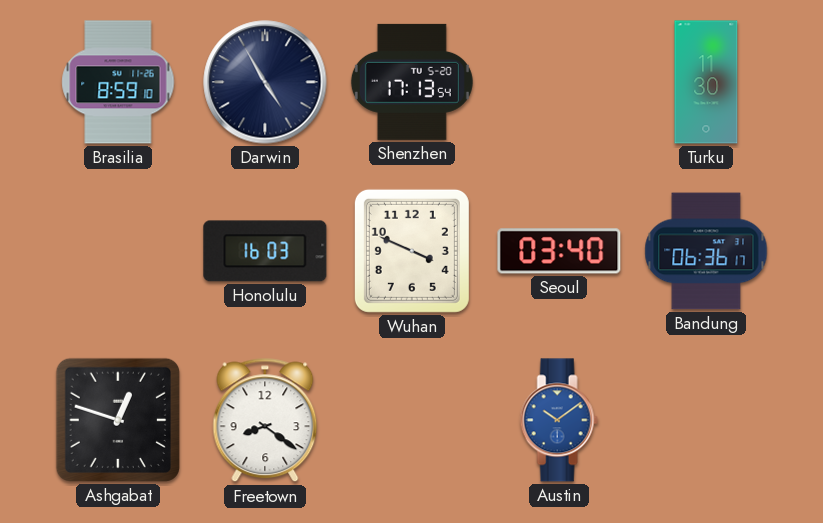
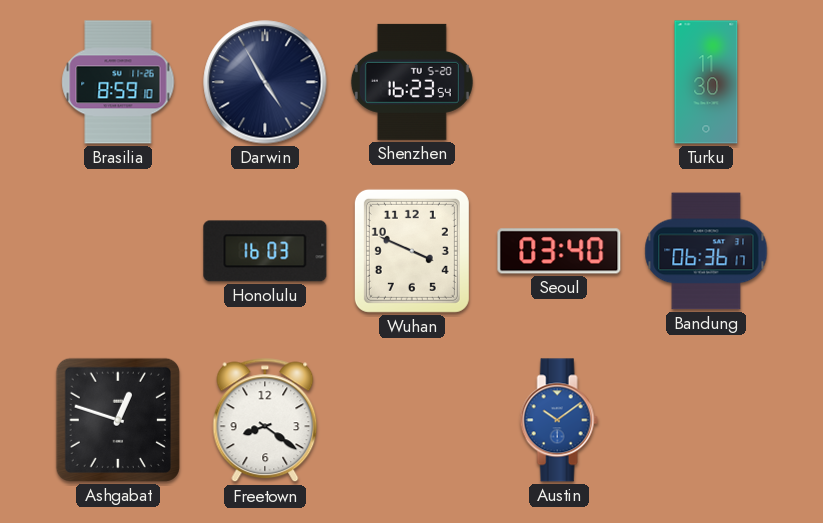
Shenzhen: 17:13 -> 16:23
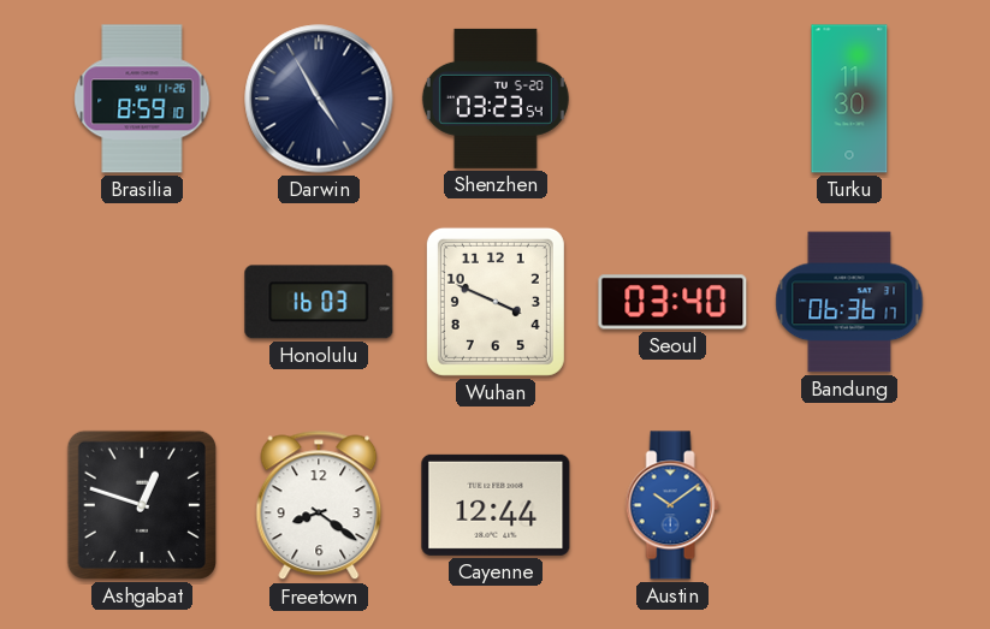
Shenzhen: 16:23 -> 03:23
Cayenne: none -> 12:44
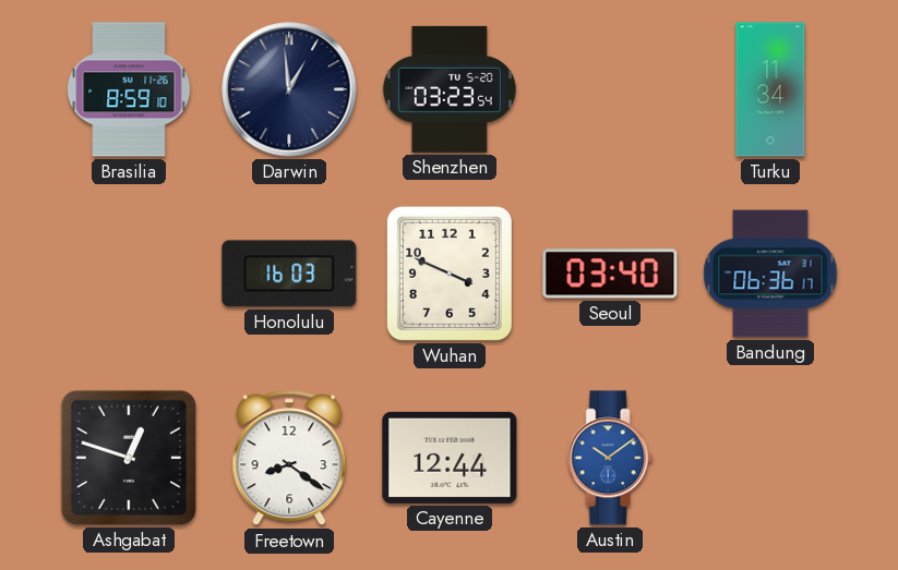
Darwin: 4:55 -> 12:59
Turku: 11:30 -> 11:34
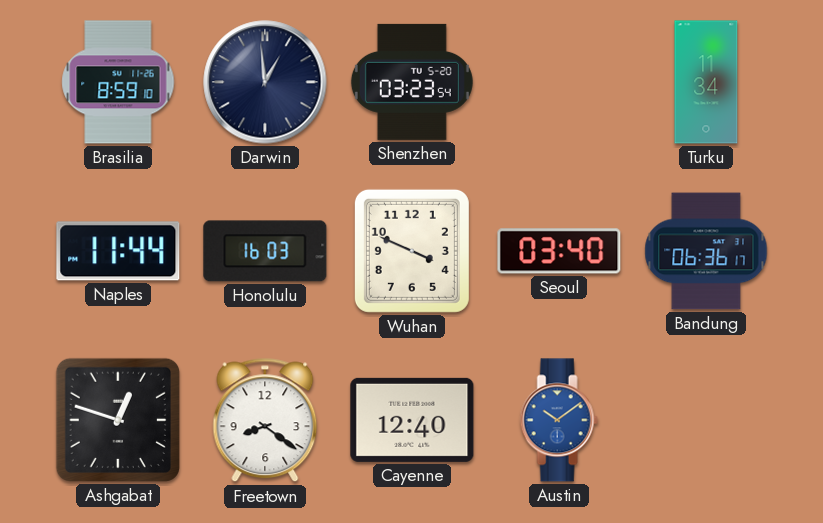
Naples: none -> 11:44
Cayenne: 12:44 -> 12:40
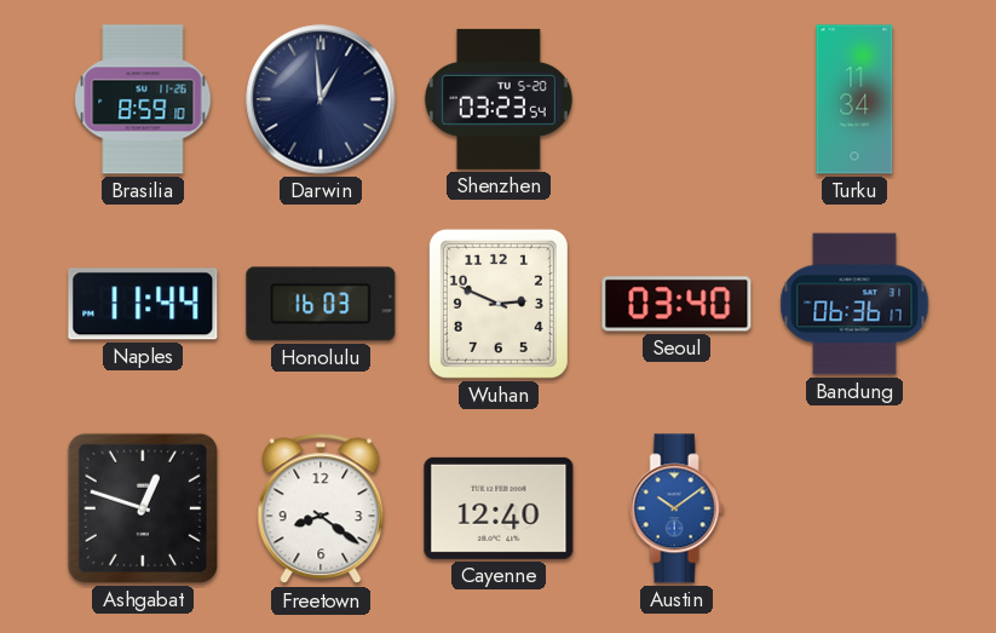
Wuhan: 3:49 -> 2:49
